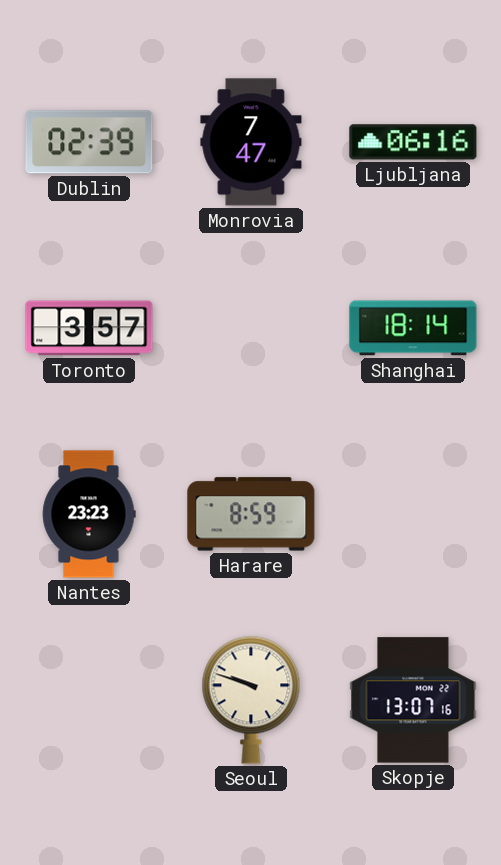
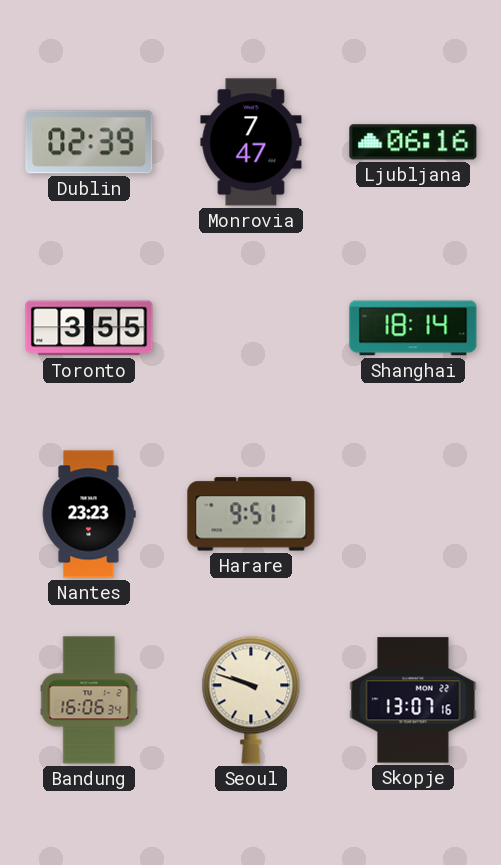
Toronto: 3:57 -> 3:55
Harare: 8:59 -> 9:51
Bandung: none -> 16:06
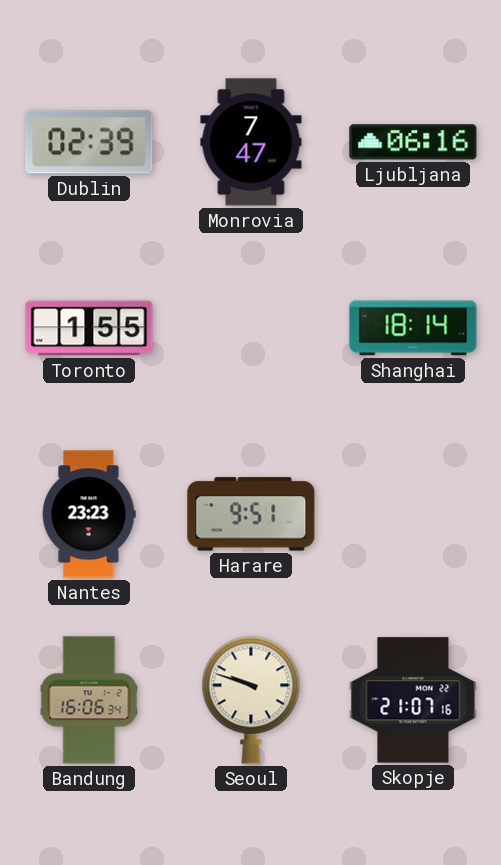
Toronto: 3:55 -> 1:55
Skopje: 13:07 -> 21:07
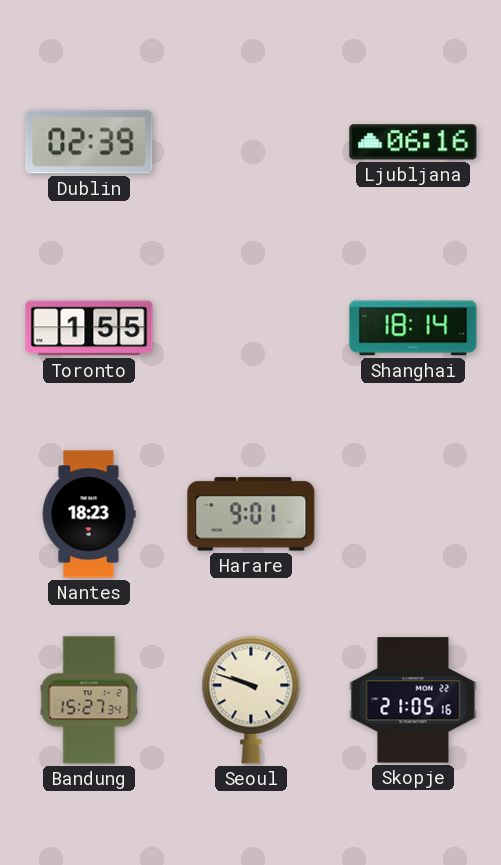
Monrovia: 7:47 -> none
Nantes: 23:23 -> 18:23
Harare: 9:51 -> 9:01
Bandung: 16:06 -> 15:27
Skopje: 21:07 -> 21:05
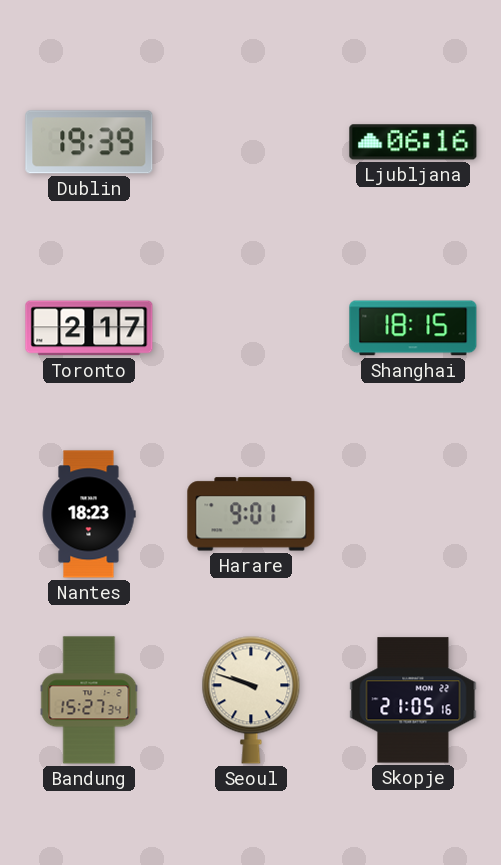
Dublin: 02:39 -> 19:39
Toronto: 1:55 -> 2:17
Shanghai: 18:14 -> 18:15
